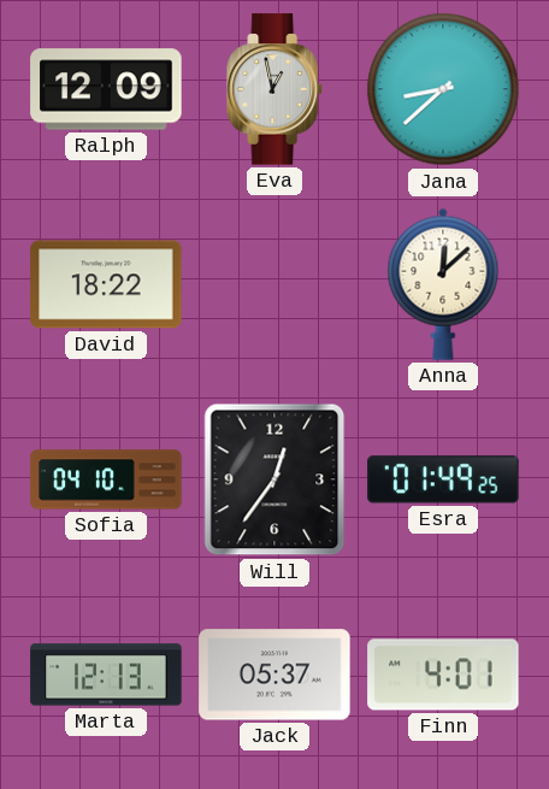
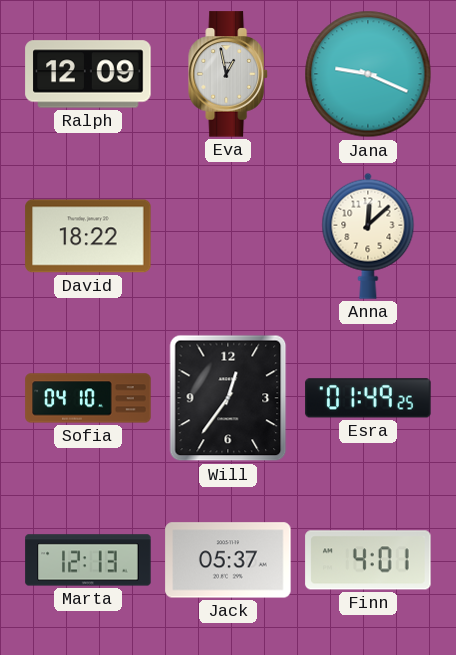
Jana: 8:38 -> 9:19
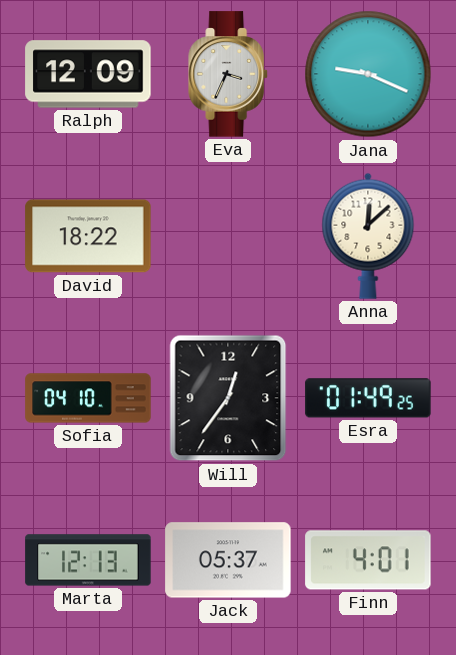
Eva: 12:58 -> 3:34
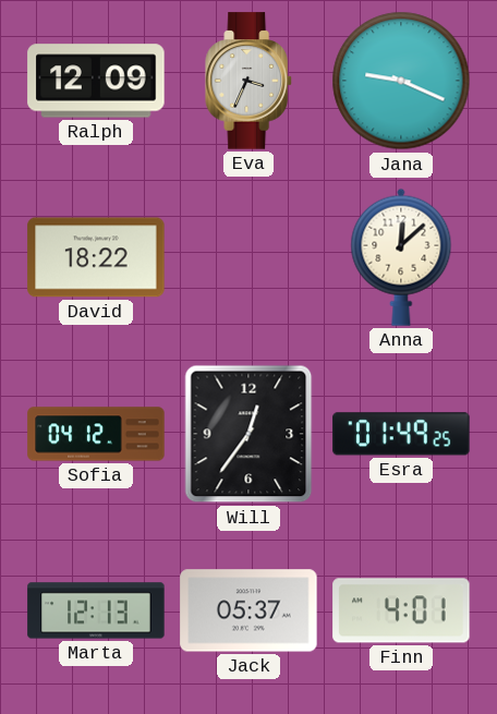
Sofia: 04:10 -> 04:12
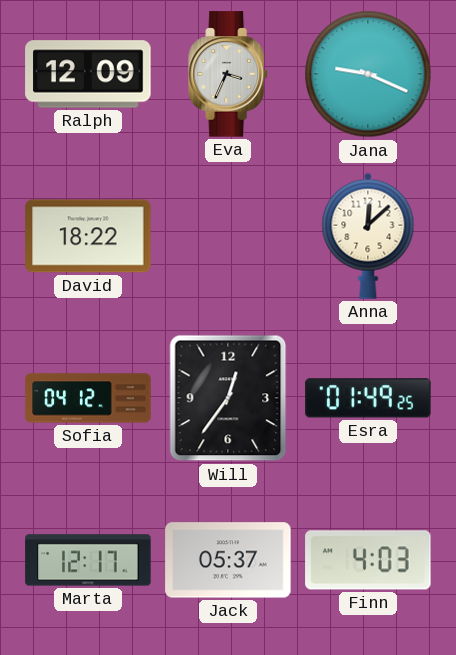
Marta: 12:13 -> 12:17
Finn: 4:01 -> 4:03
